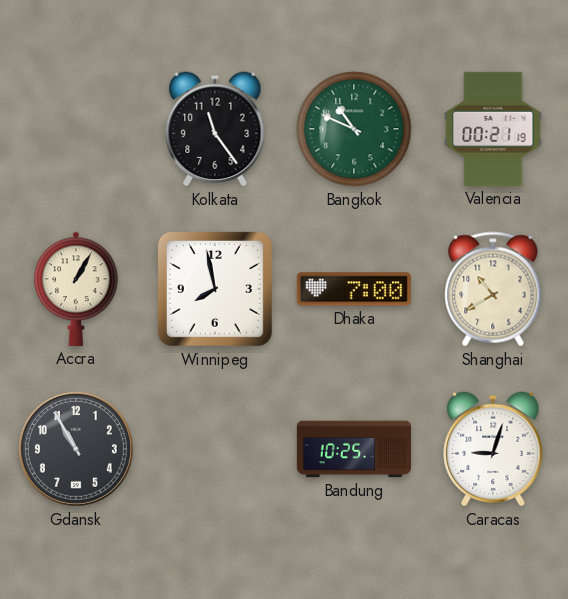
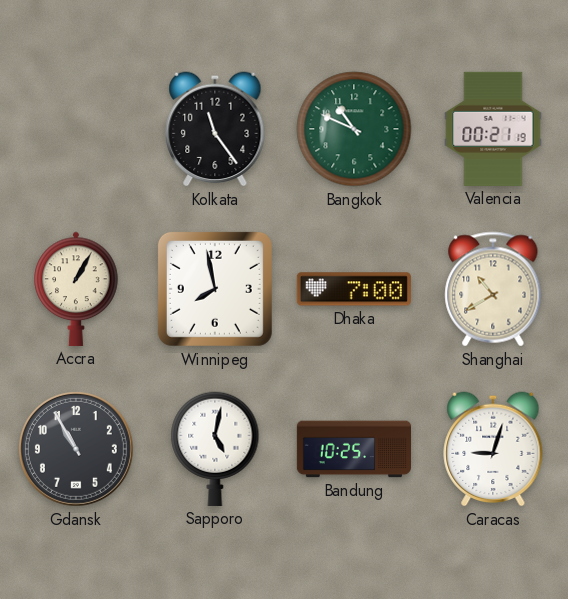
Sapporo: none -> 5:02
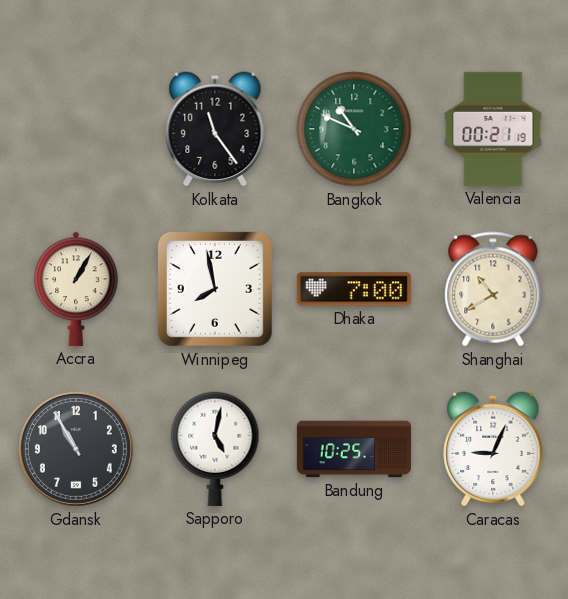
Caracas: 9:03 -> 9:04
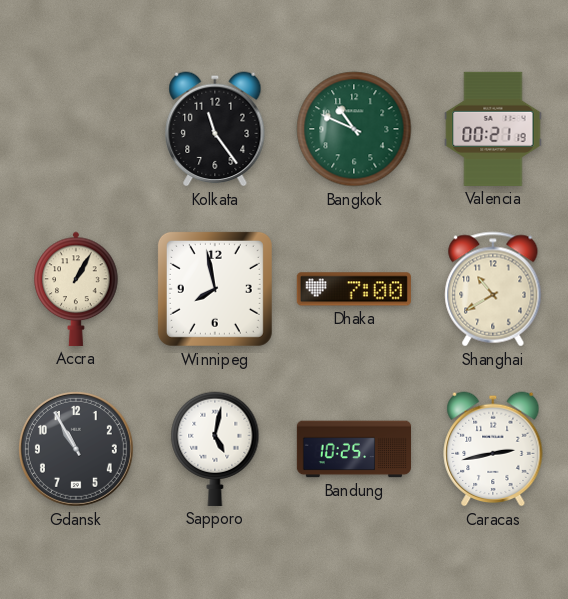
Caracas: 9:04 -> 2:43
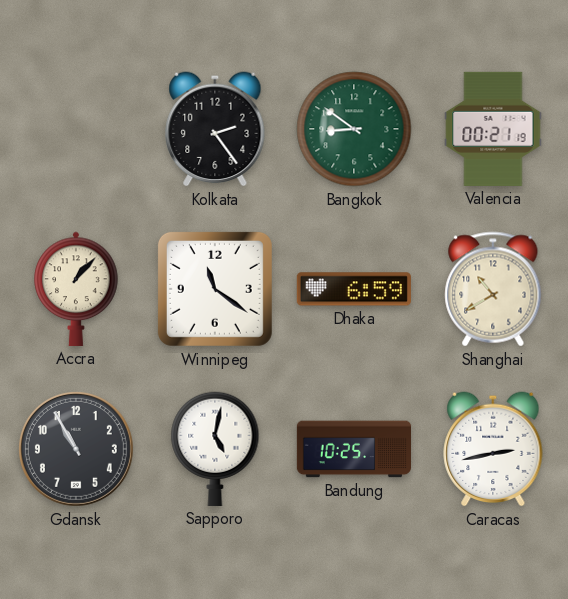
Kolkata: 11:24 -> 2:24
Bangkok: 10:49 -> 8:51
Accra: 1:05 -> 1:07
Winnipeg: 7:58 -> 11:21
Dhaka: 7:00 -> 6:59
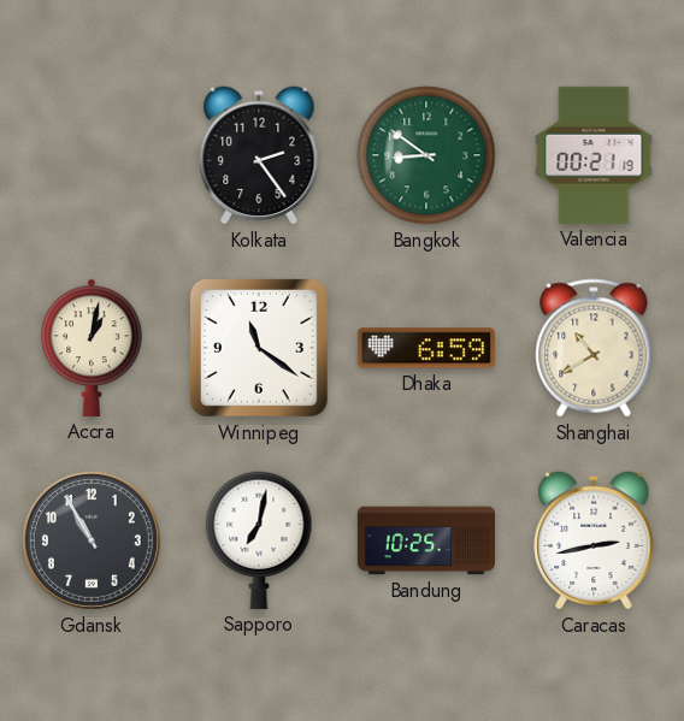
Accra: 1:07 -> 1:02
Sapporo: 5:02 -> 7:02
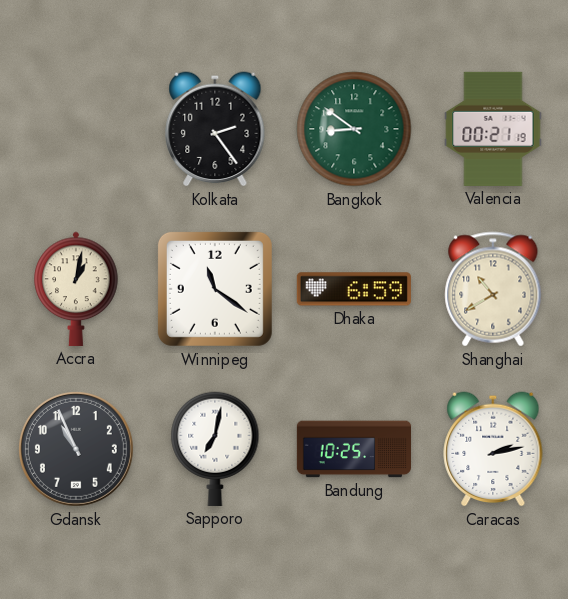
Gdansk: 10:55 -> 10:56
Caracas: 2:43 -> 2:13
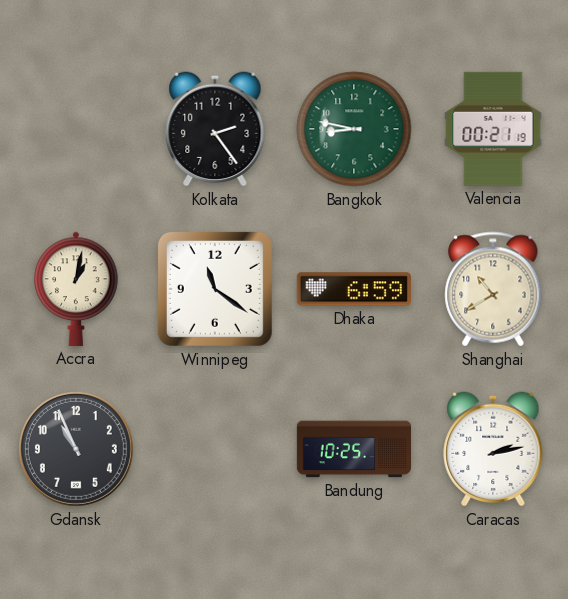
Bangkok: 8:51 -> 8:47
Sapporo: 7:02 -> none
